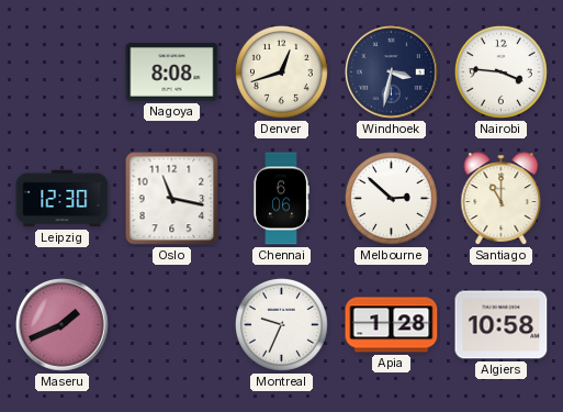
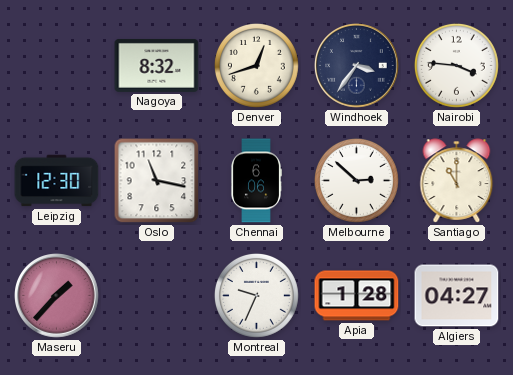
Nagoya: 8:08 -> 8:32
Windhoek: 3:32 -> 3:36
Maseru: 1:41 -> 1:37
Algiers: 10:58 -> 04:27
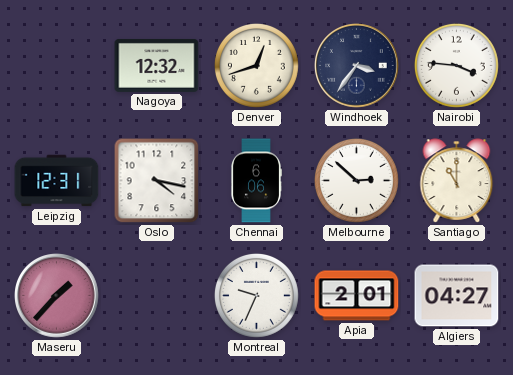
Nagoya: 8:32 -> 12:32
Leipzig: 12:30 -> 12:31
Oslo: 11:17 -> 4:17
Apia: 1:28 -> 2:01
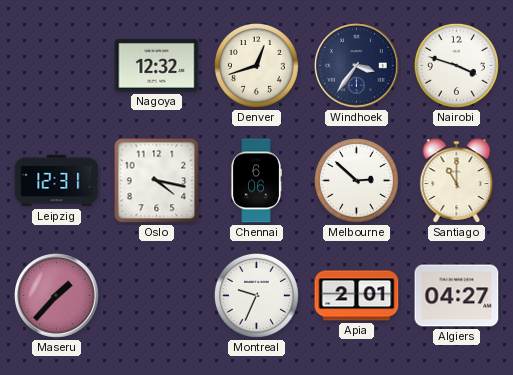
Nairobi: 3:46 -> 3:48
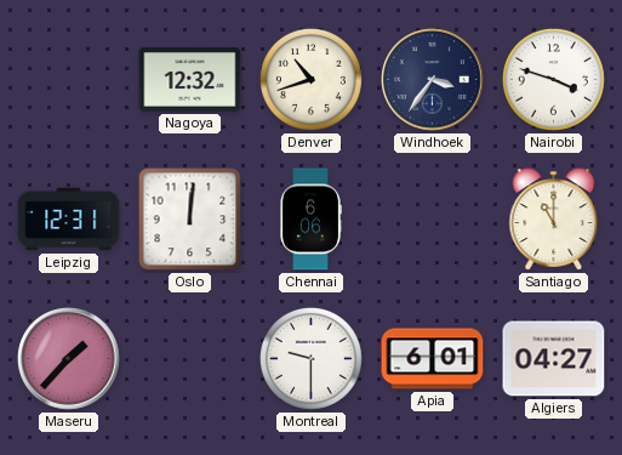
Denver: 12:42 -> 10:42
Oslo: 4:17 -> 12:01
Melbourne: 2:52 -> none
Montreal: 9:34 -> 9:30
Apia: 2:01 -> 6:01
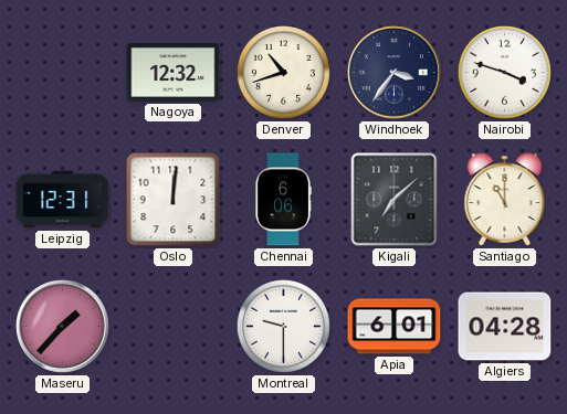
Kigali: none -> 7:08
Algiers: 04:27 -> 04:28
